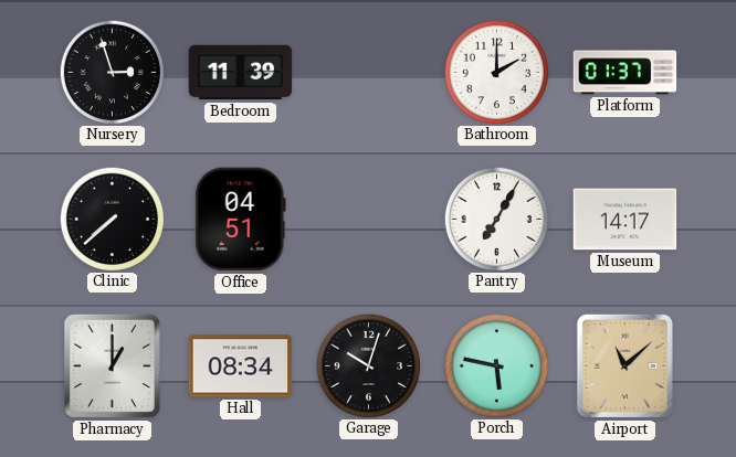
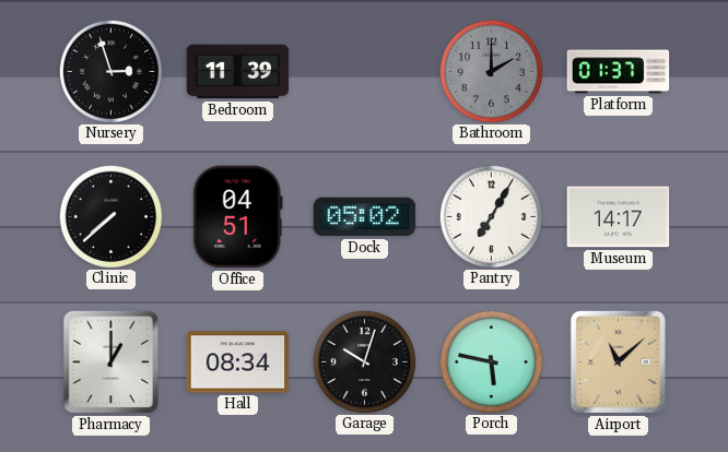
Bathroom dial: white -> grey
Dock: none -> 05:02
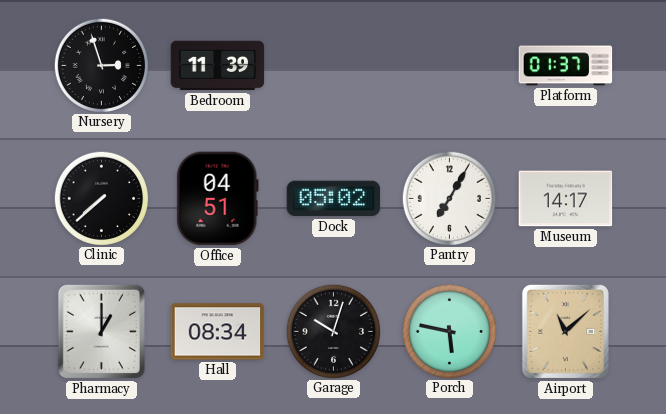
Bathroom: 2:00 -> none
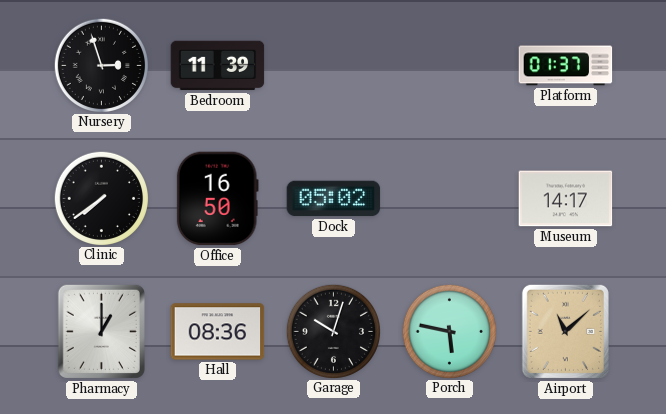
Clinic: 7:38 -> 7:39
Office: 04:51 -> 16:50
Pantry: 7:05 -> none
Hall: 08:34 -> 08:36
